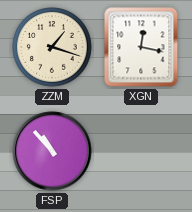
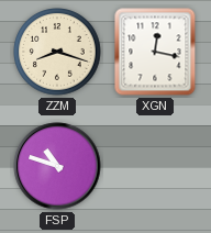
ZZM: 1:18 -> 8:18
FSP: 10:53 -> 10:48
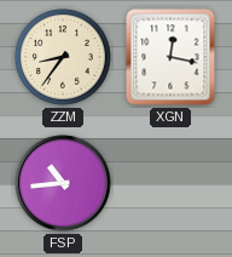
ZZM: 8:18 -> 8:36
FSP: 10:48 -> 10:44
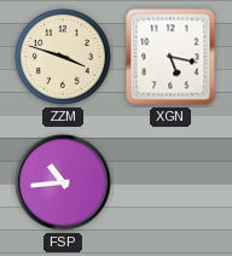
ZZM: 8:36 -> 3:48
XGN: 12:17 -> 5:17
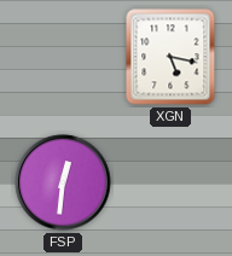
ZZM: 3:48 -> none
FSP: 10:44 -> 12:31
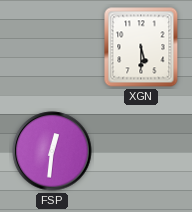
XGN: 5:17 -> 5:30
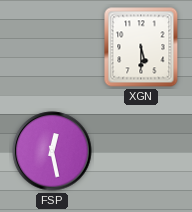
FSP: 12:31 -> 12:28
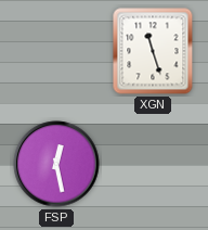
XGN: 5:30 -> 11:27
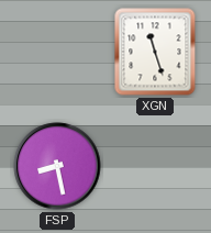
FSP: 12:28 -> 8:28
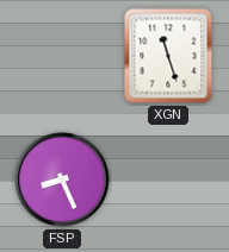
FSP: 8:28 -> 8:26
